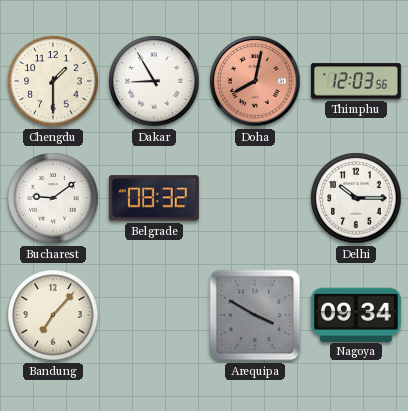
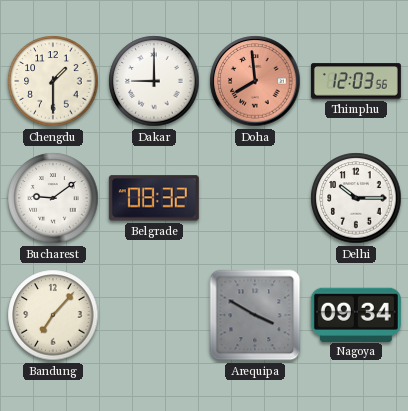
Dakar: 8:55 -> 9:00
Doha: 8:02 -> 7:59
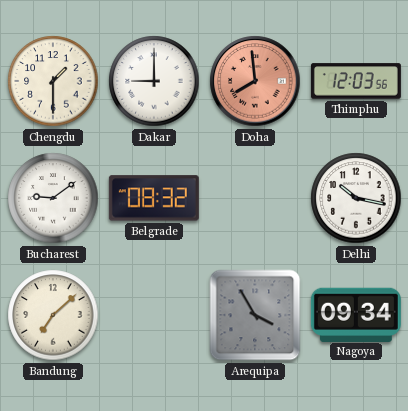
Delhi: 10:15 -> 10:17
Bandung: 7:07 -> 7:08
Arequipa: 3:50 -> 3:55
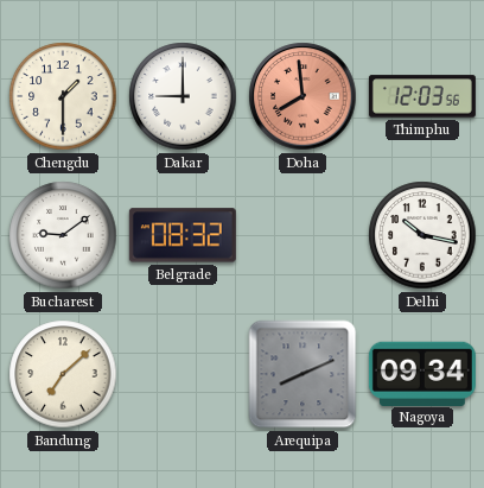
Arequipa: 3:55 -> 8:11
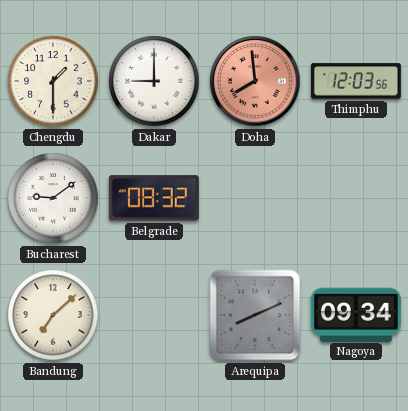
Delhi: 10:17 -> none
